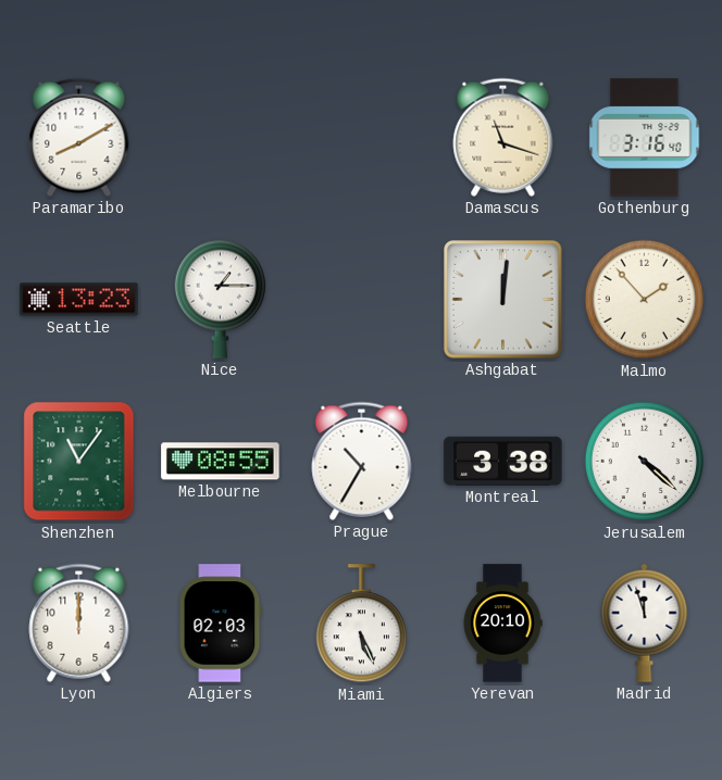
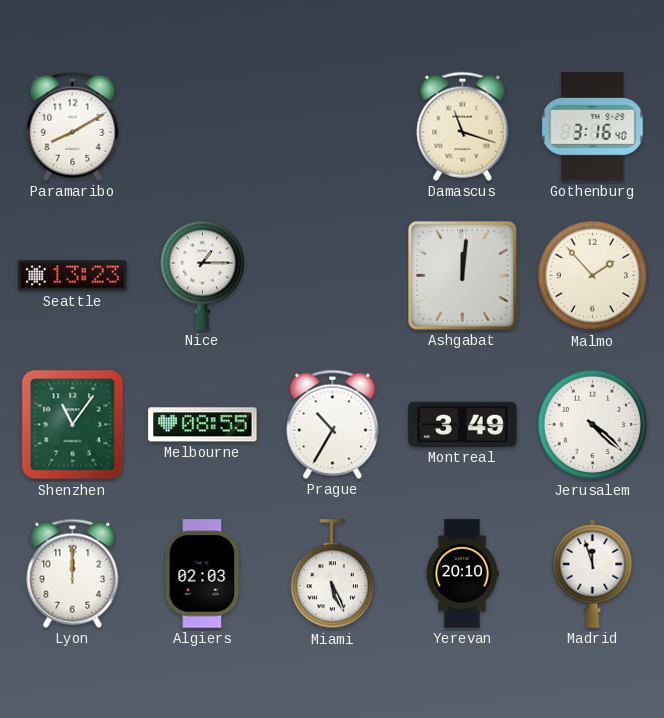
Montreal: 3:38 -> 3:49
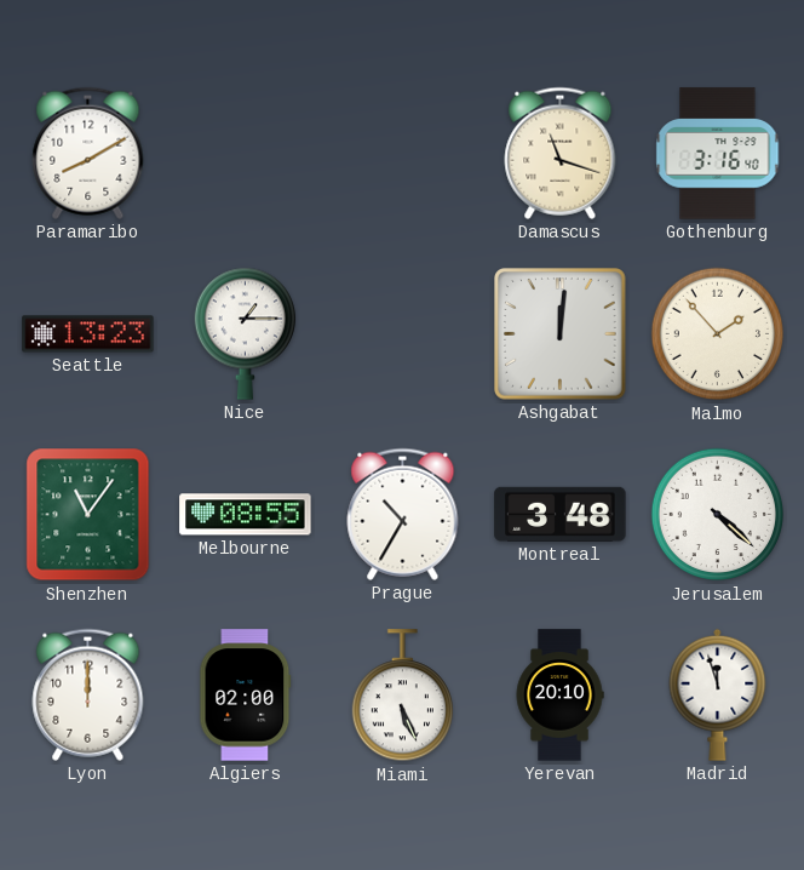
Montreal: 3:49 -> 3:48
Algiers: 02:03 -> 02:00
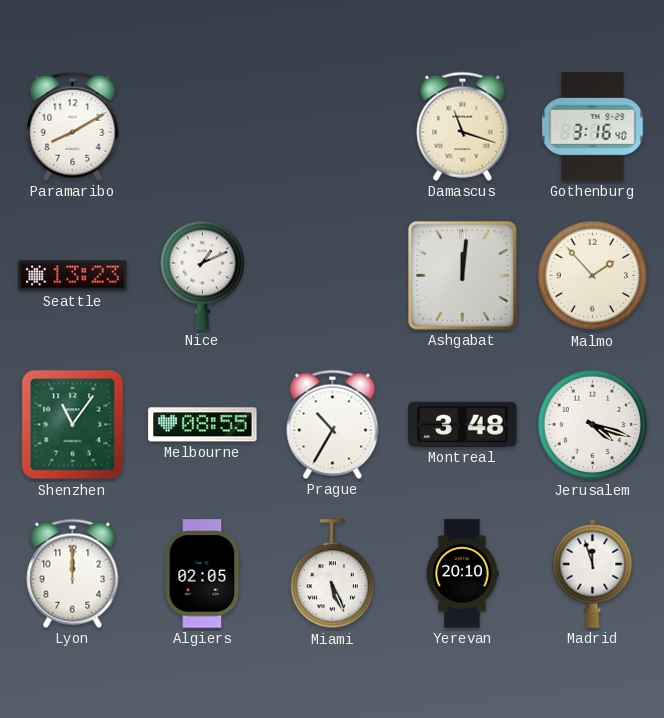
Nice: 1:15 -> 1:11
Jerusalem: 4:22 -> 4:18
Algiers: 02:00 -> 02:05
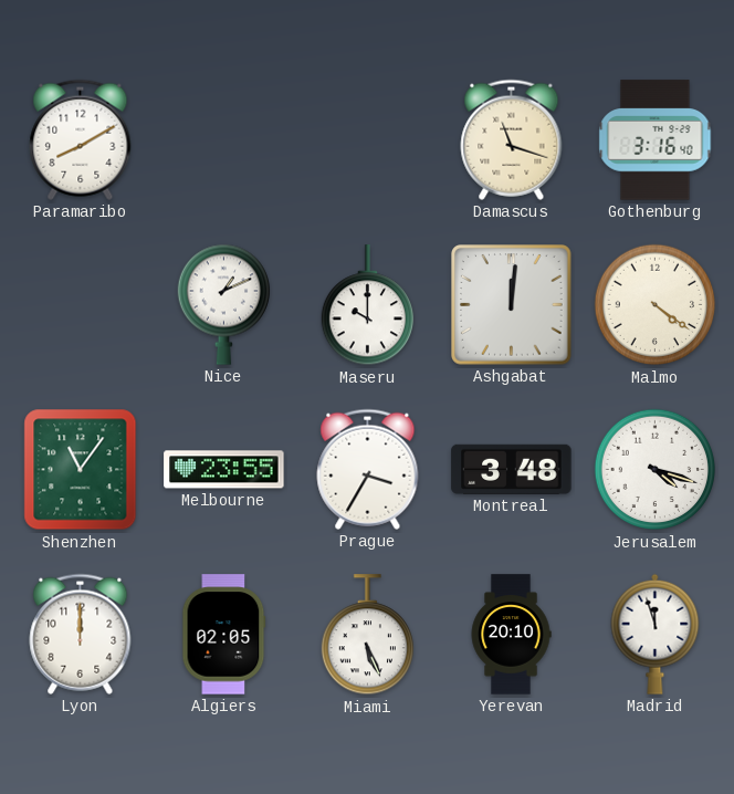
Seattle: 13:23 -> none
Maseru: none -> 10:00
Malmo: 1:53 -> 4:21
Melbourne: 08:55 -> 23:55
Prague: 10:35 -> 3:35
